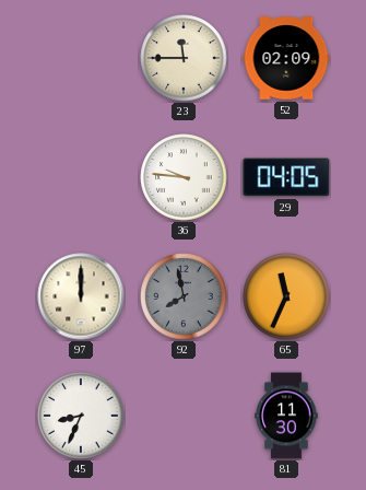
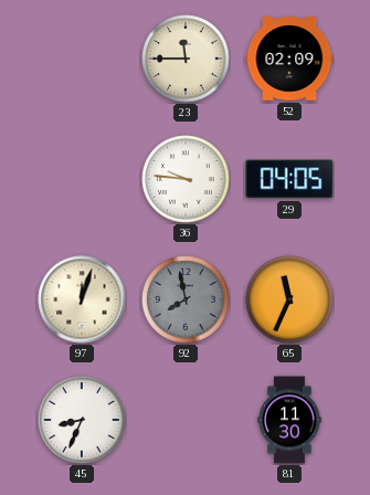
97: 12:00 -> 12:03
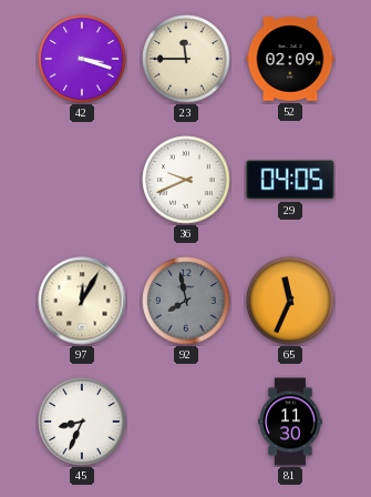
42: none -> 3:18
36: 9:46 -> 9:41
97: 12:03 -> 12:05
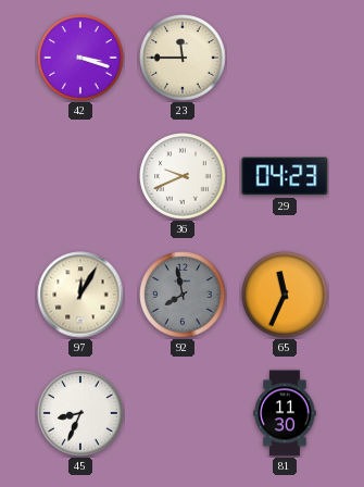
52: 02:09 -> none
29: 04:05 -> 04:23
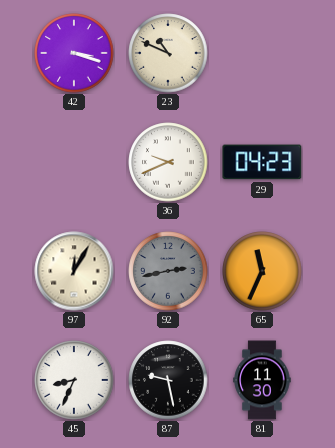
23: 11:45 -> 10:49
92: 7:58 -> 2:43
87: none -> 9:28
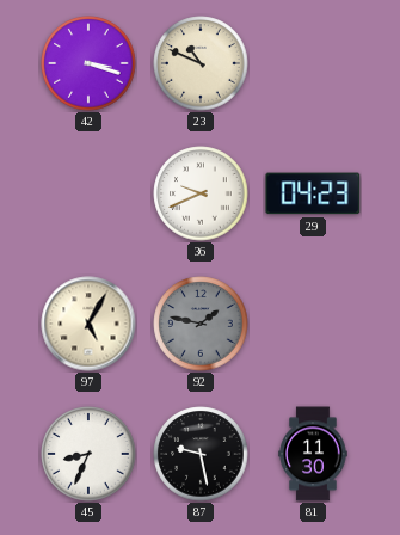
97: 12:05 -> 5:05
92: 2:43 -> 1:47
65: 11:34 -> none
